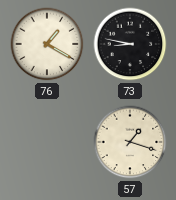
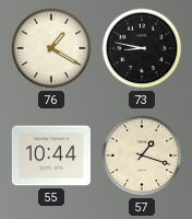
55: none -> 10:44
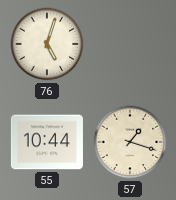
76: 1:20 -> 5:03
73: 8:47 -> none
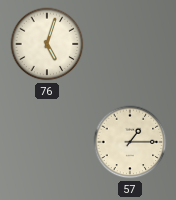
55: 10:44 -> none
57: 1:18 -> 1:15
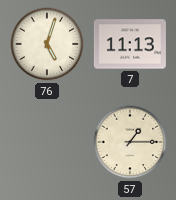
7: none -> 11:13
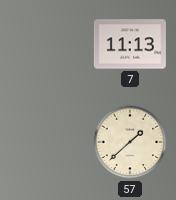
76: 5:03 -> none
57: 1:15 -> 1:38
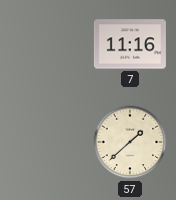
7: 11:13 -> 11:16
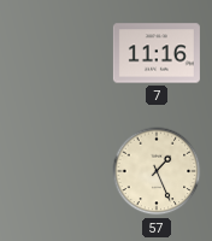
57: 1:38 -> 1:26
